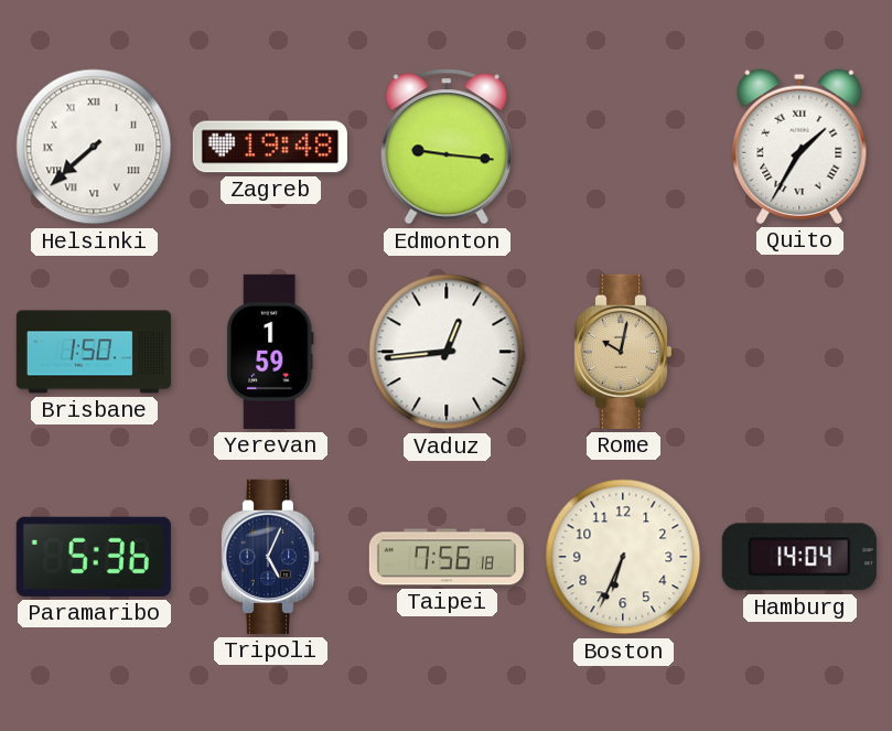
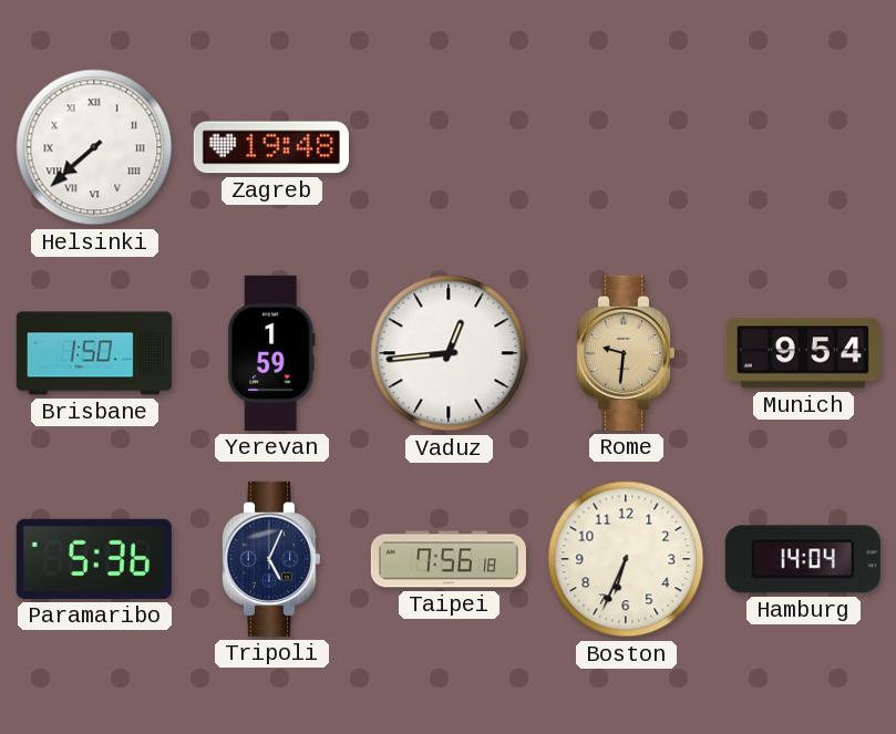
Edmonton: 9:16 -> none
Quito: 1:35 -> none
Rome: 10:02 -> 9:31
Munich: none -> 9:54
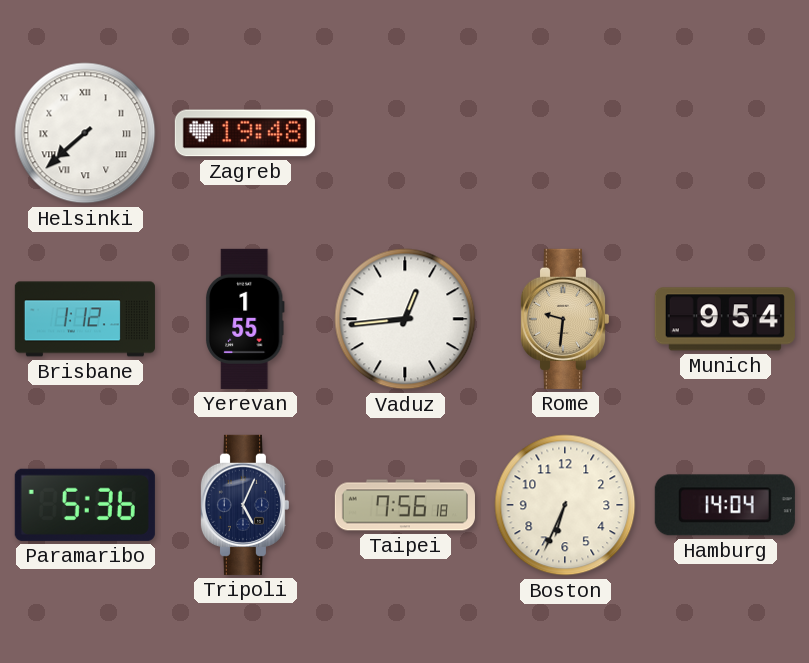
Brisbane: 1:50 -> 1:12
Yerevan: 1:59 -> 1:55
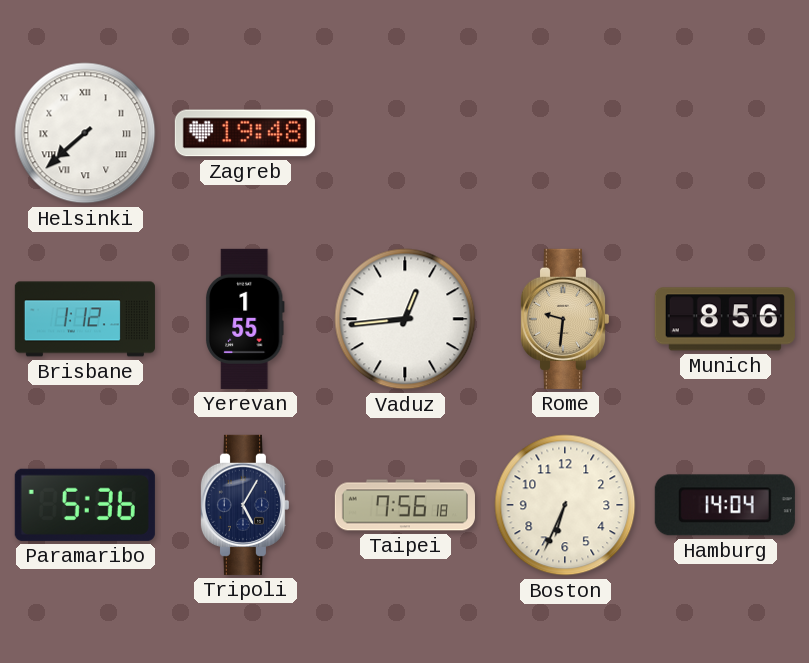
Munich: 9:54 -> 8:56
Tripoli: 5:04 -> 5:05
